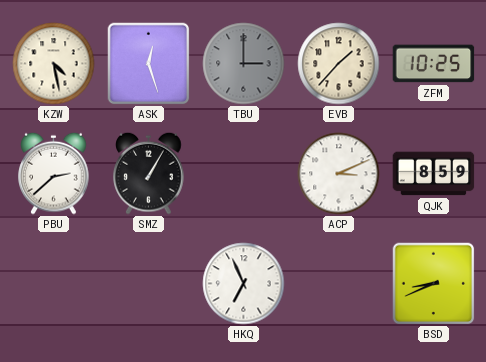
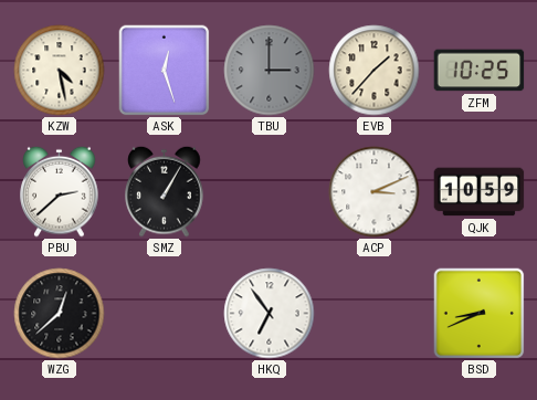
QJK: 8:59 -> 10:59
WZG: none -> 12:38
HKQ: 6:56 -> 6:54
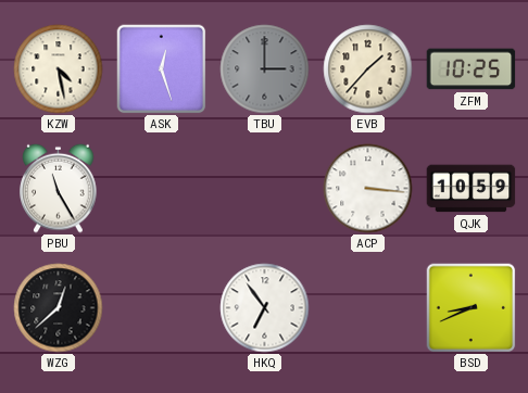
PBU: 2:38 -> 11:25
SMZ: 1:05 -> none
ACP: 3:11 -> 3:16
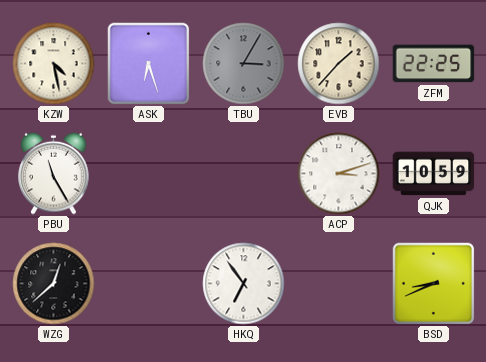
ASK: 12:27 -> 6:27
TBU: 3:00 -> 3:05
ZFM: 10:25 -> 22:25
ACP: 3:16 -> 3:12
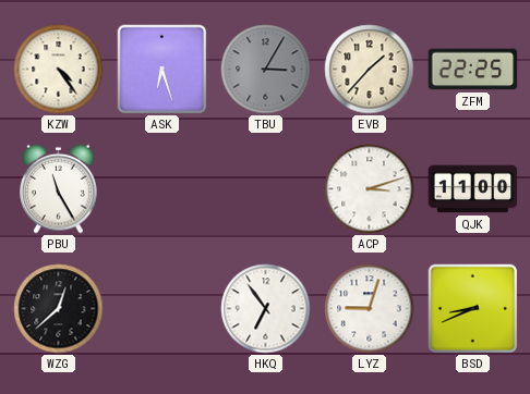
KZW: 4:28 -> 4:24
QJK: 10:59 -> 11:00
LYZ: none -> 9:03
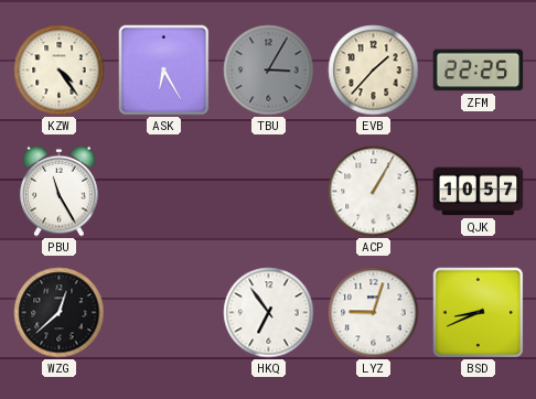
ASK: 6:27 -> 6:25
ACP: 3:12 -> 1:05
QJK: 11:00 -> 10:57
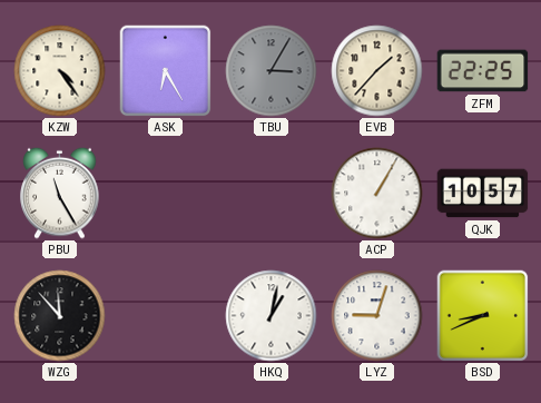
WZG: 12:38 -> 11:53
HKQ: 6:54 -> 1:02
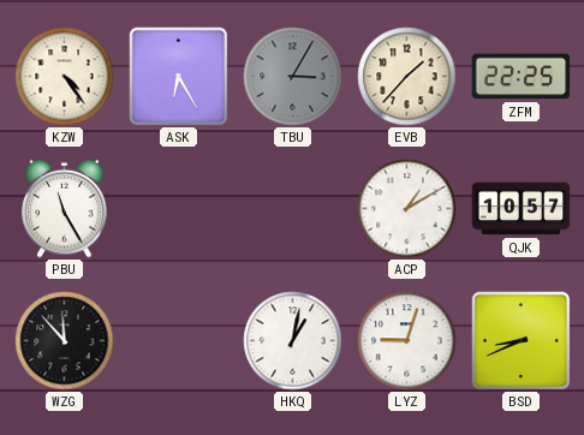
ACP: 1:05 -> 1:10
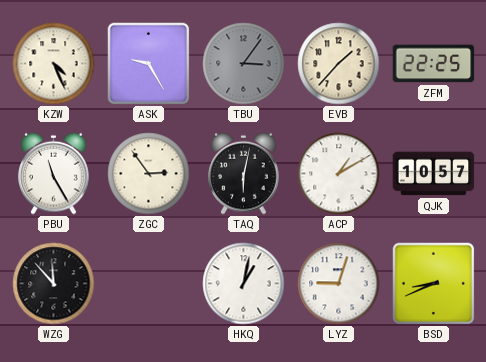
KZW: 4:24 -> 4:26
ASK: 6:25 -> 9:25
TBU: 3:05 -> 3:06
ZGC: none -> 2:54
TAQ: none -> 6:02
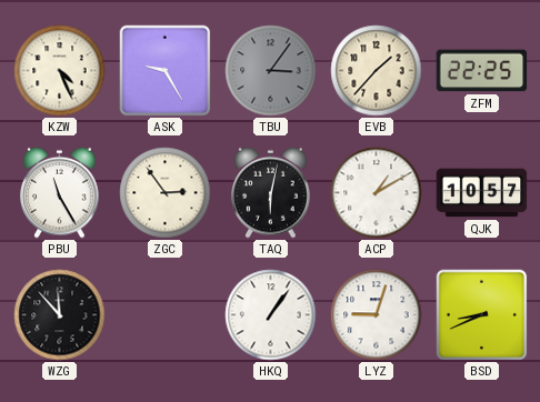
HKQ: 1:02 -> 1:06
